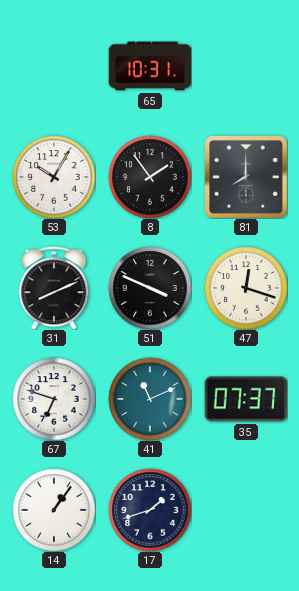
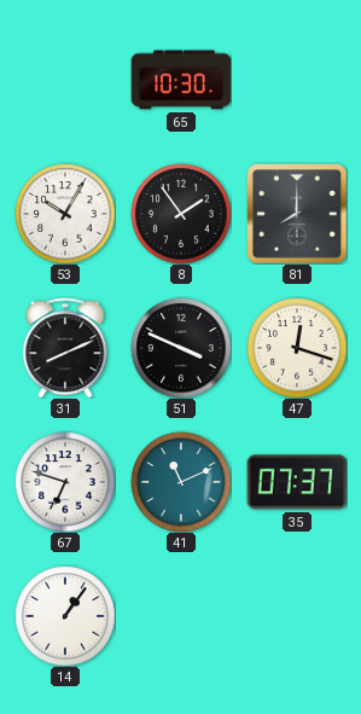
65: 10:31 -> 10:30
17: 1:42 -> none
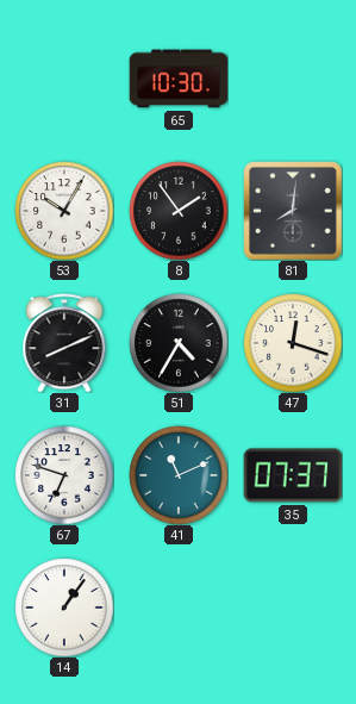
81: 8:00 -> 8:01
51: 3:49 -> 4:35
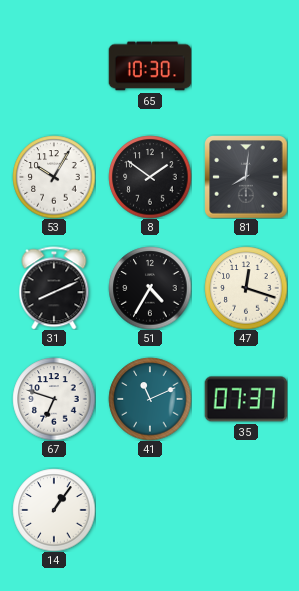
8: 1:54 -> 1:51
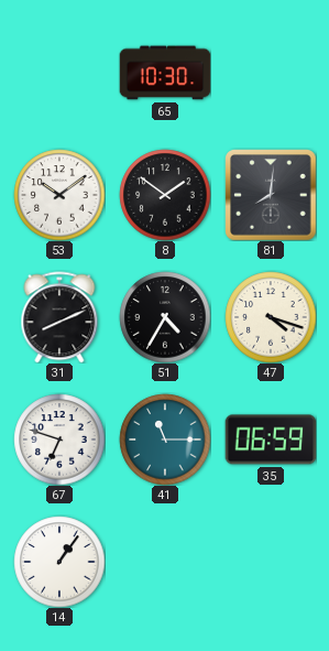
53: 10:05 -> 10:09
47: 12:18 -> 4:18
41: 11:11 -> 11:15
35: 07:37 -> 06:59
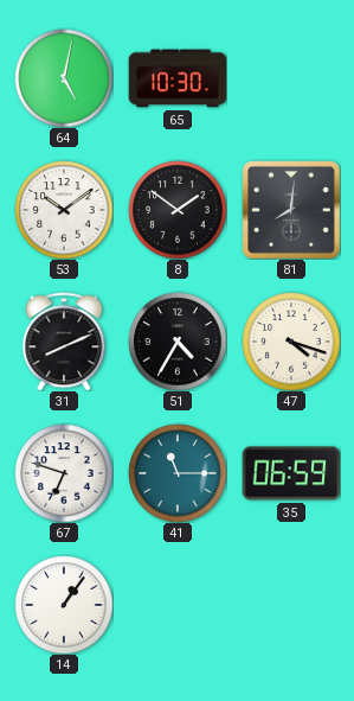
64: none -> 5:02
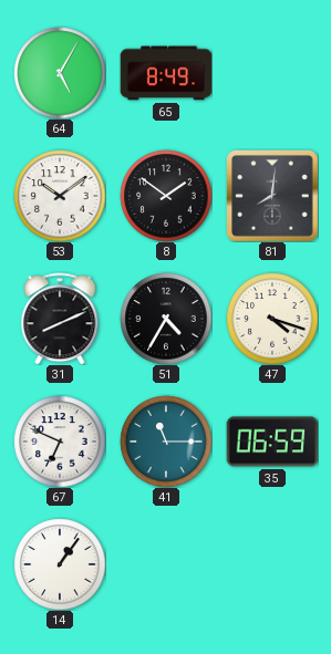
64: 5:02 -> 5:05
65: 10:30 -> 8:49
67: 6:48 -> 6:49
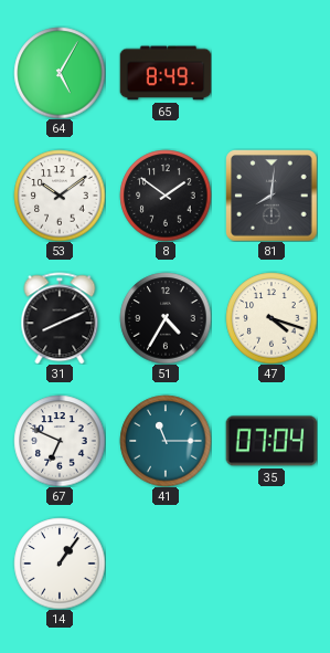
35: 06:59 -> 07:04
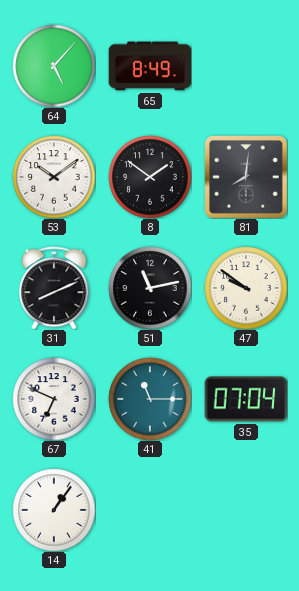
64: 5:05 -> 5:07
51: 4:35 -> 11:13
47: 4:18 -> 9:51
